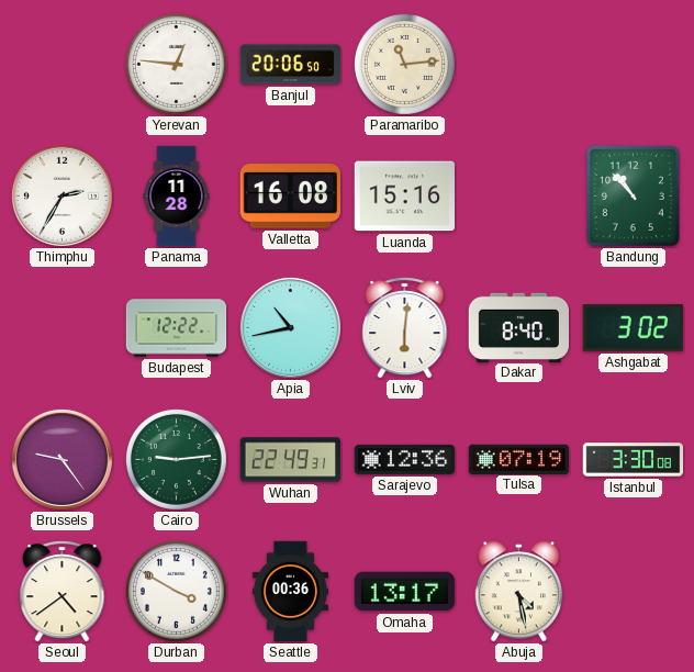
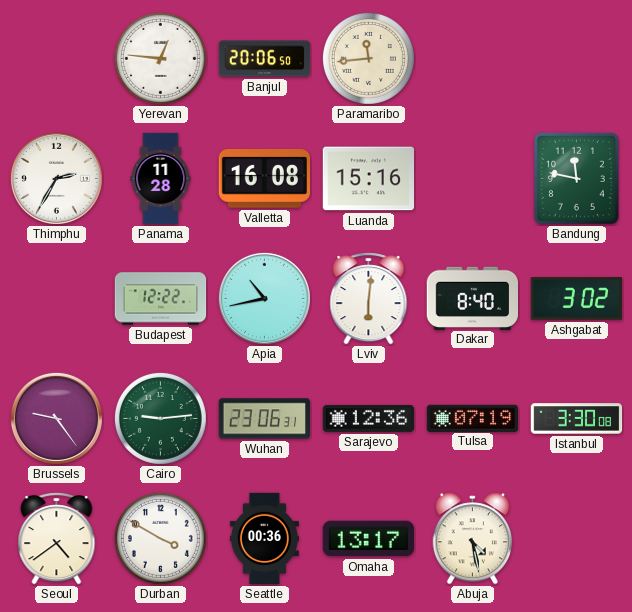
Paramaribo: 11:14 -> 11:44
Bandung: 10:53 -> 11:47
Wuhan: 22:49 -> 23:06
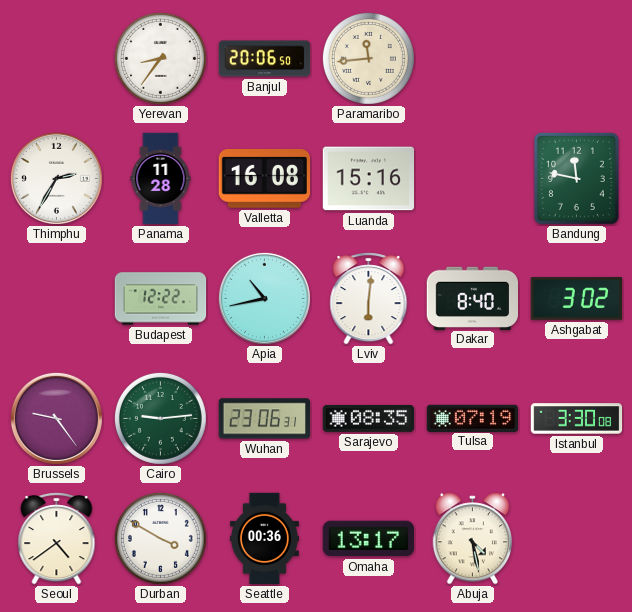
Yerevan: 12:46 -> 8:36
Sarajevo: 12:36 -> 08:35
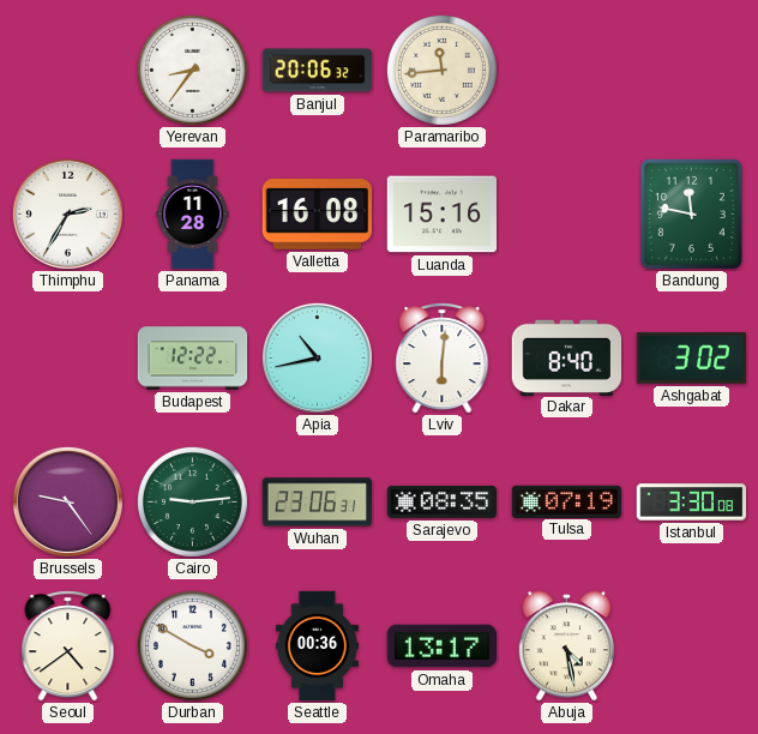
Banjul: 20:06:50 -> 20:06:32
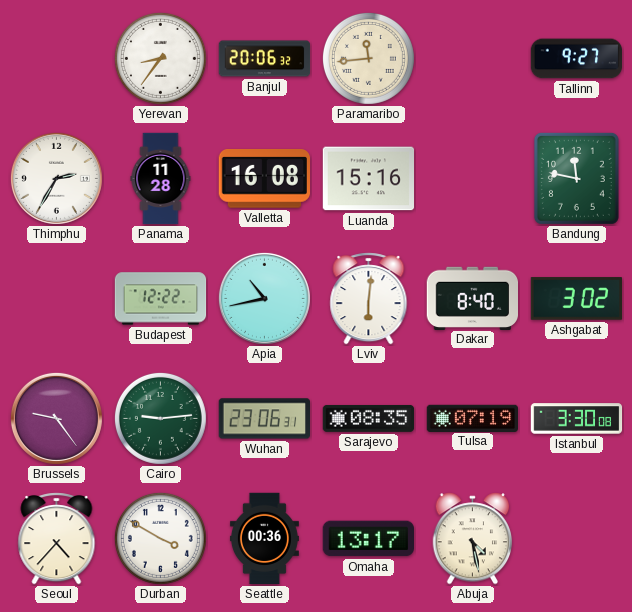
Tallinn: none -> 9:27
Seoul: 4:39 -> 4:37
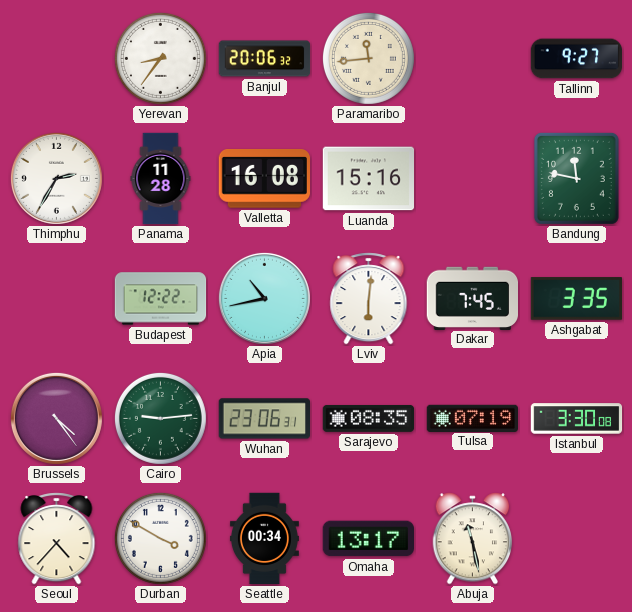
Dakar: 8:40 -> 7:45
Ashgabat: 3:02 -> 3:35
Brussels: 9:24 -> 4:24
Seattle: 00:36 -> 00:34
Abuja: 4:28 -> 11:28
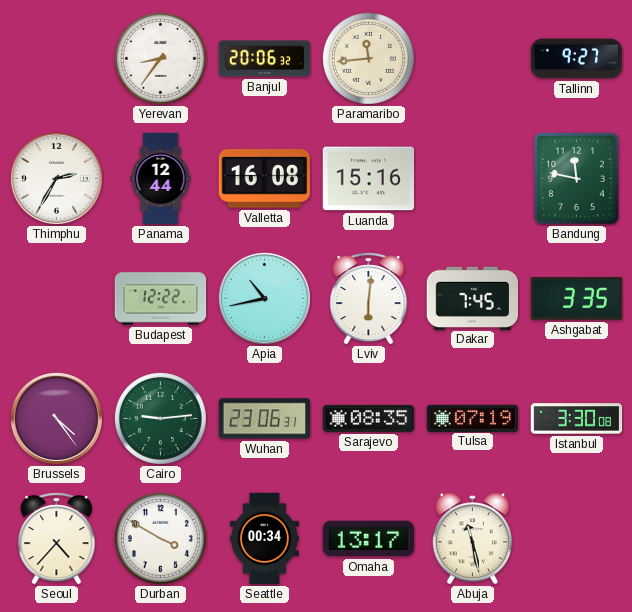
Panama: 11:28 -> 12:44
